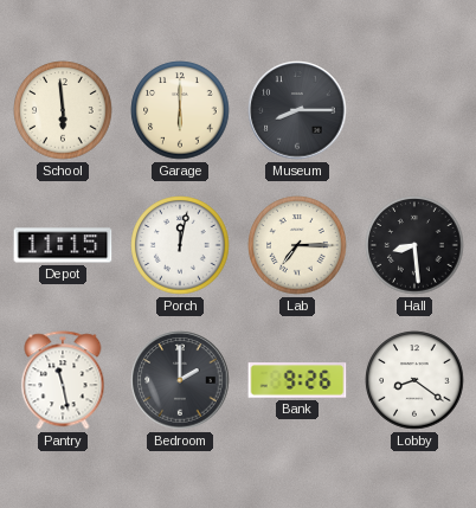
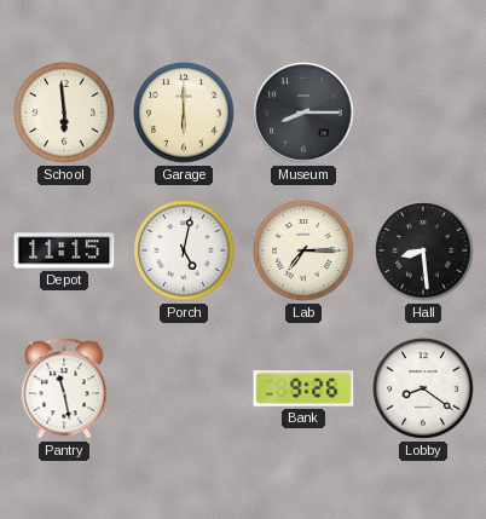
Porch: 12:02 -> 5:02
Bedroom: 2:00 -> none
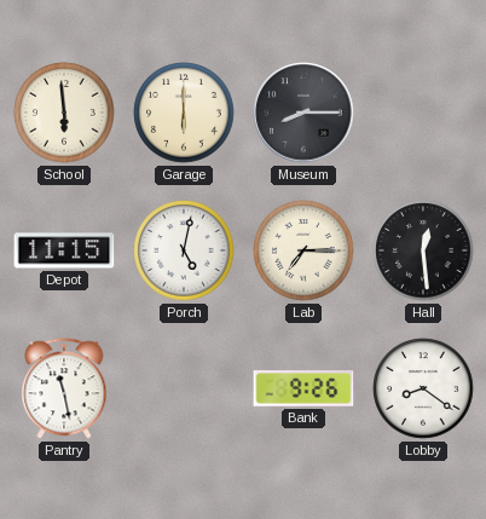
Hall: 8:29 -> 12:29
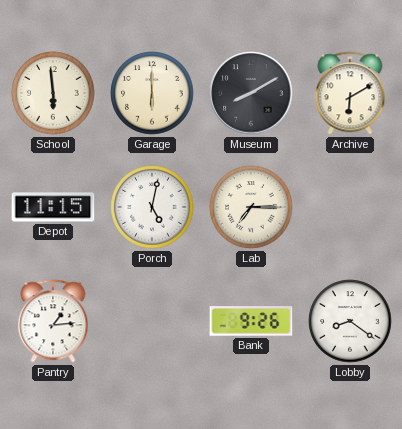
Museum: 8:15 -> 8:10
Archive: none -> 6:10
Hall: 12:29 -> none
Pantry: 11:28 -> 1:14
